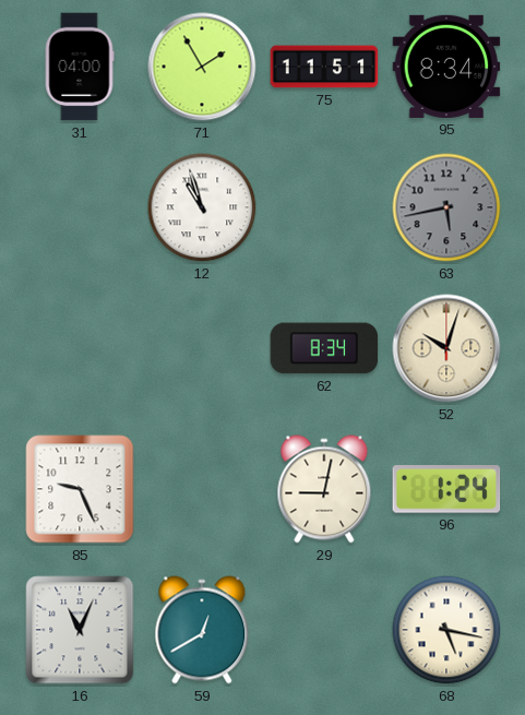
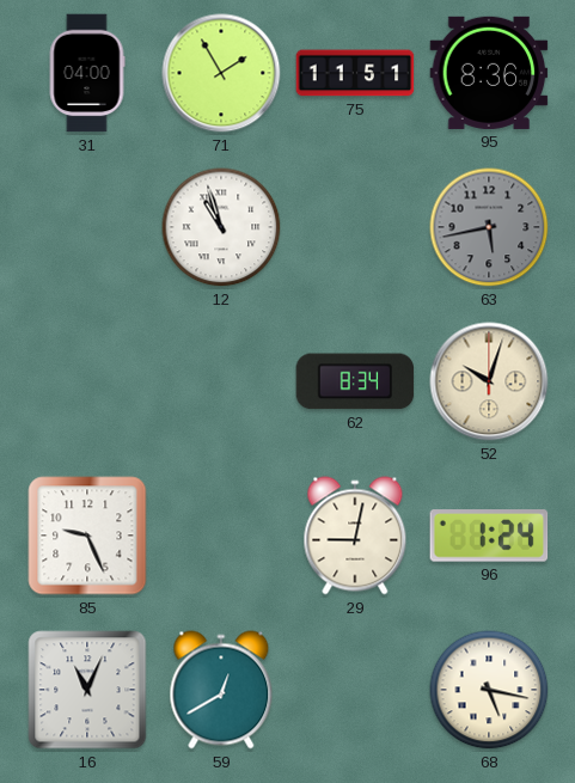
95: 8:34 -> 8:36
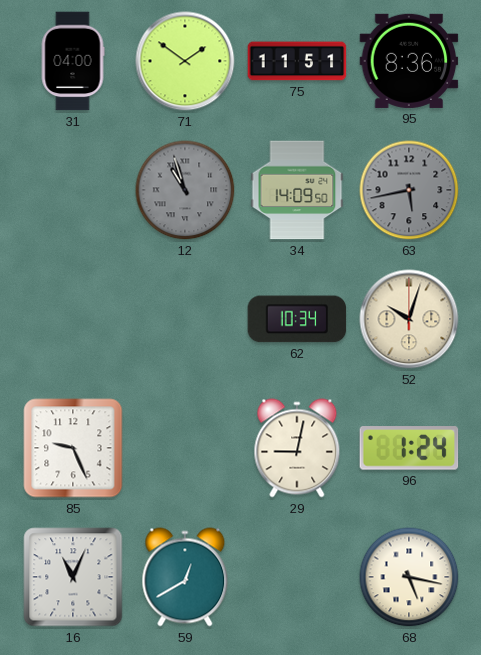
71: 1:55 -> 1:51
12 dial: white -> grey
34: none -> 14:09
62: 8:34 -> 10:34
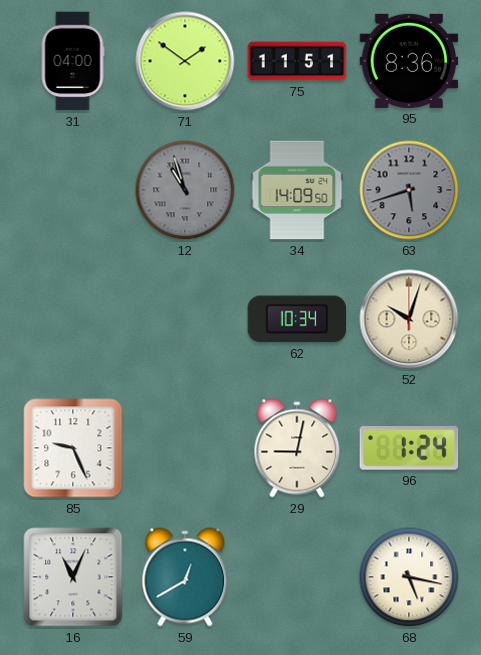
63: 5:43 -> 5:42
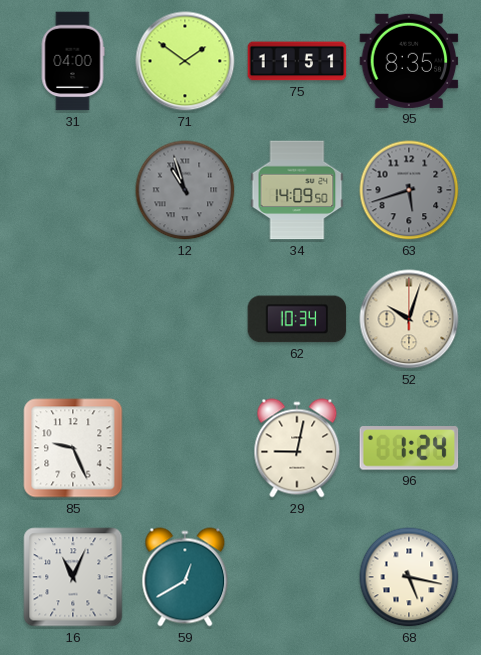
95: 8:36 -> 8:35
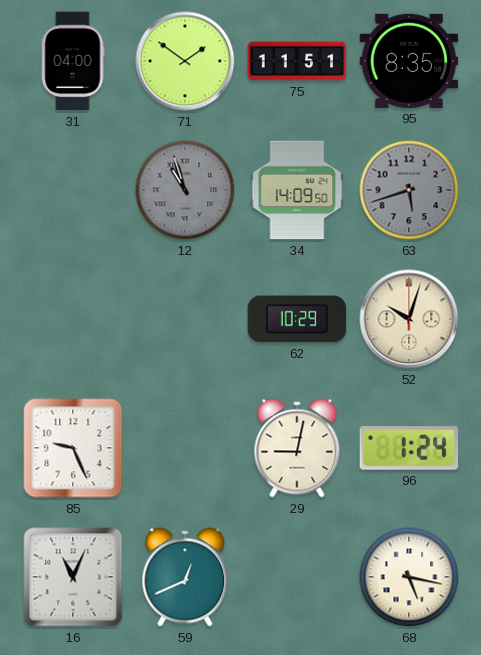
62: 10:34 -> 10:29
59: 12:40 -> 12:41
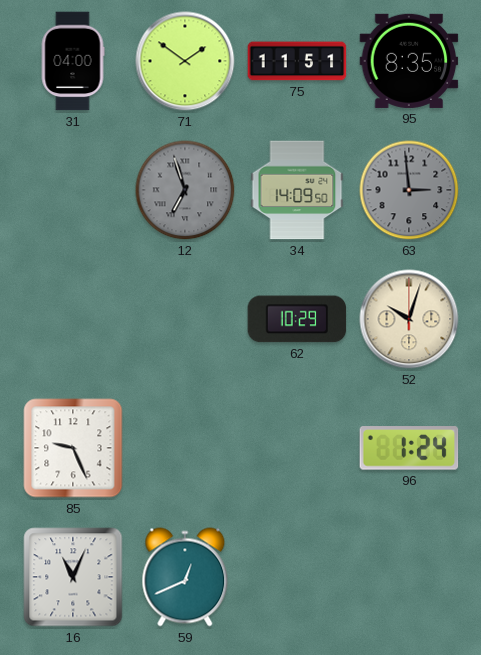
12: 10:57 -> 6:57
63: 5:42 -> 2:59
29: 9:02 -> none
68: 5:17 -> none
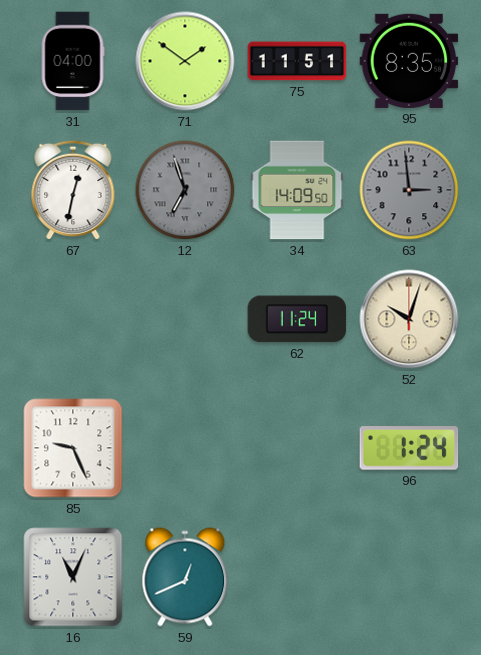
67: none -> 12:32
62: 10:29 -> 11:24
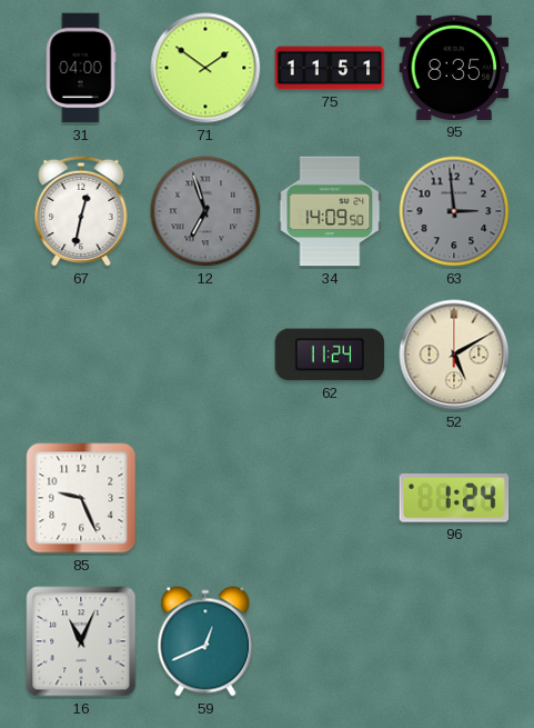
52: 10:03 -> 5:10
